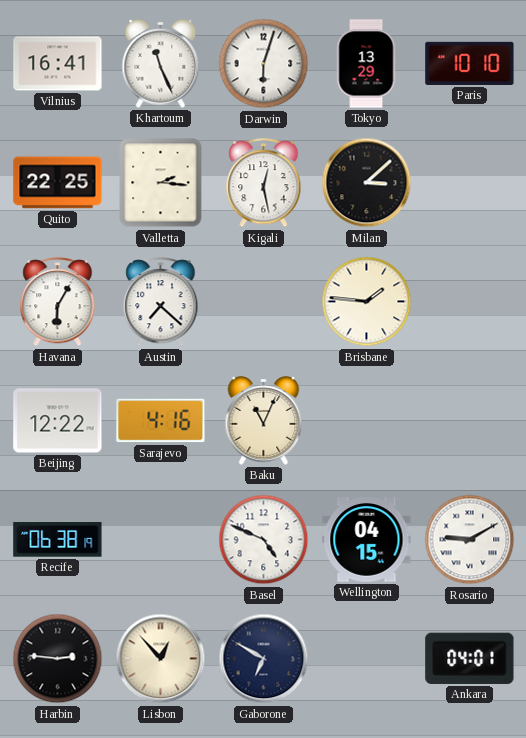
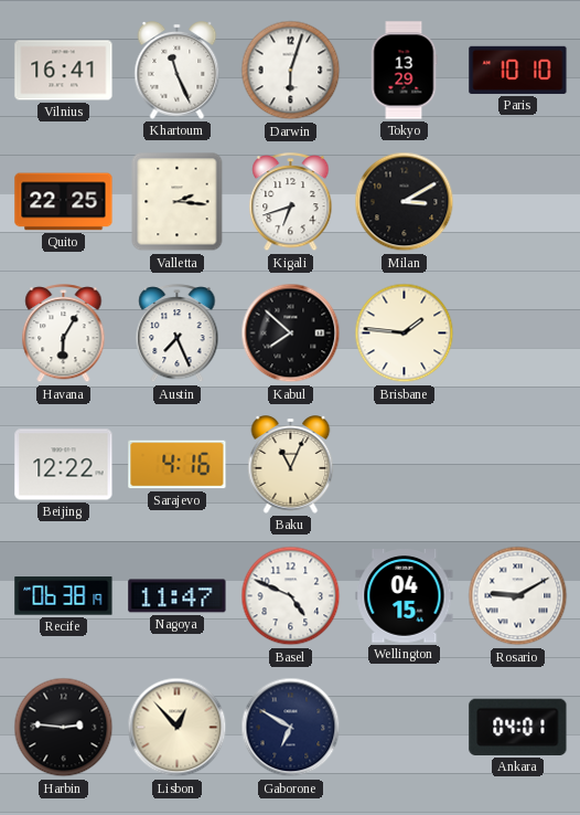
Kigali: 12:28 -> 6:42
Milan: 3:08 -> 3:10
Austin: 7:22 -> 7:26
Kabul: none -> 7:52
Nagoya: none -> 11:47
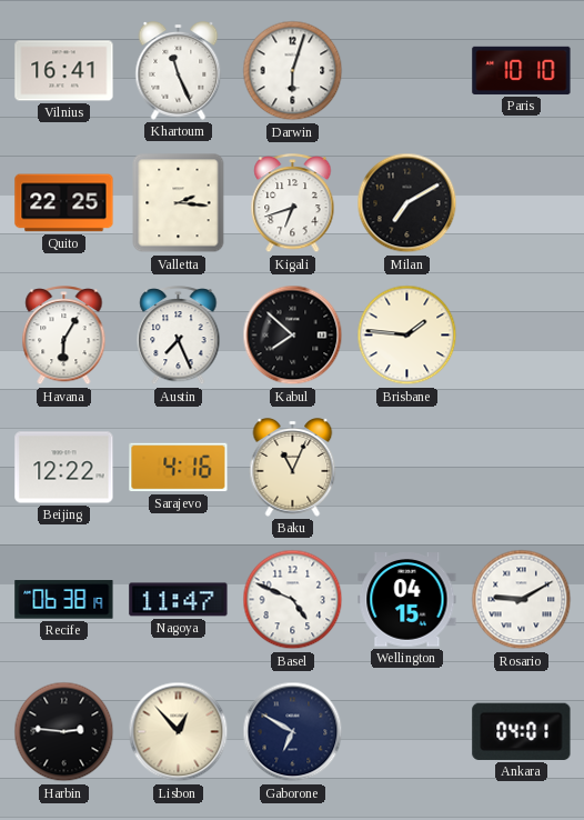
Tokyo: 13:29 -> none
Milan: 3:10 -> 7:10
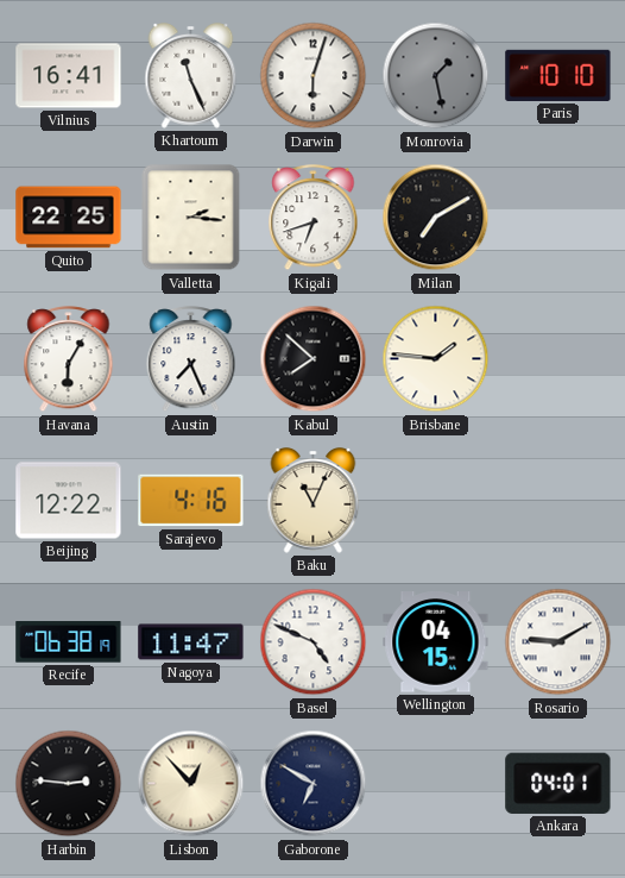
Monrovia: none -> 1:28
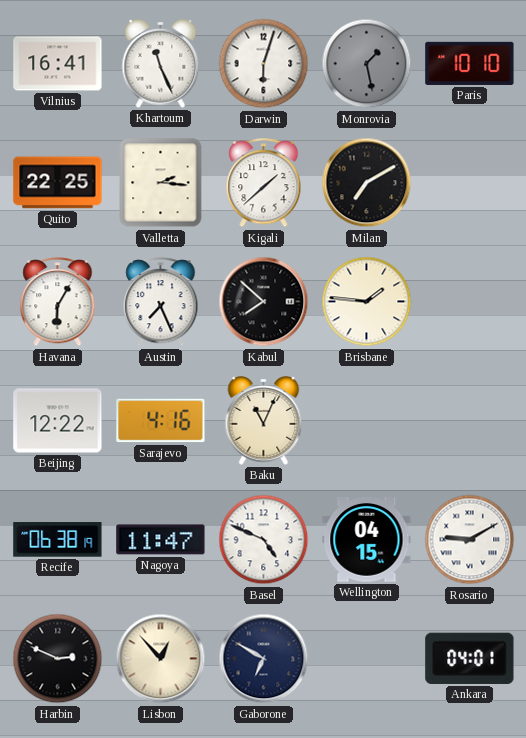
Kigali: 6:42 -> 1:38
Harbin: 2:46 -> 2:49
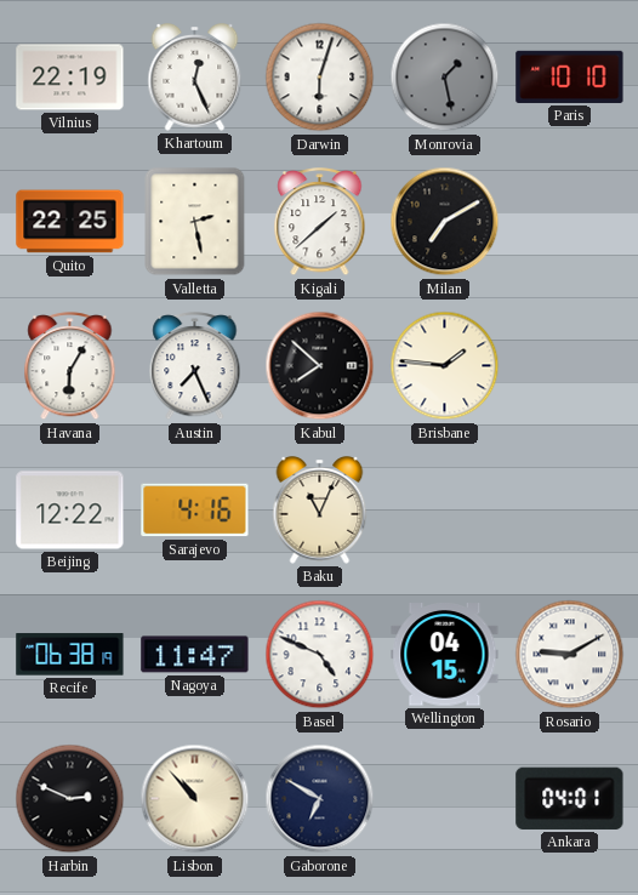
Vilnius: 16:41 -> 22:19
Khartoum: 11:26 -> 12:26
Valletta: 2:16 -> 2:28
Lisbon: 12:53 -> 10:53
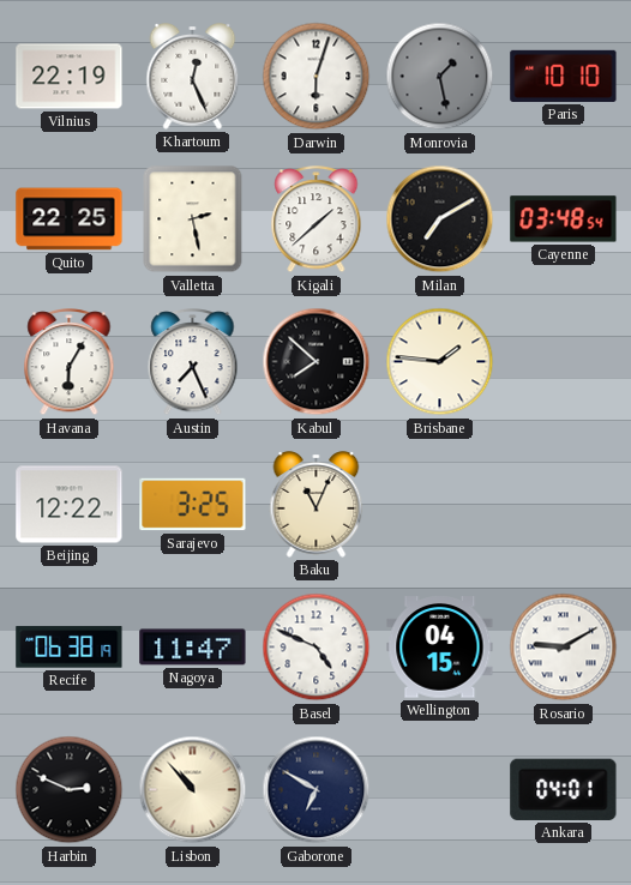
Cayenne: none -> 03:48
Sarajevo: 4:16 -> 3:25
